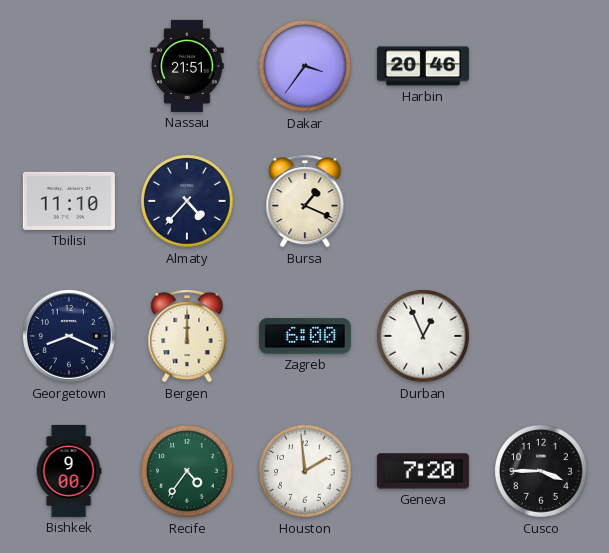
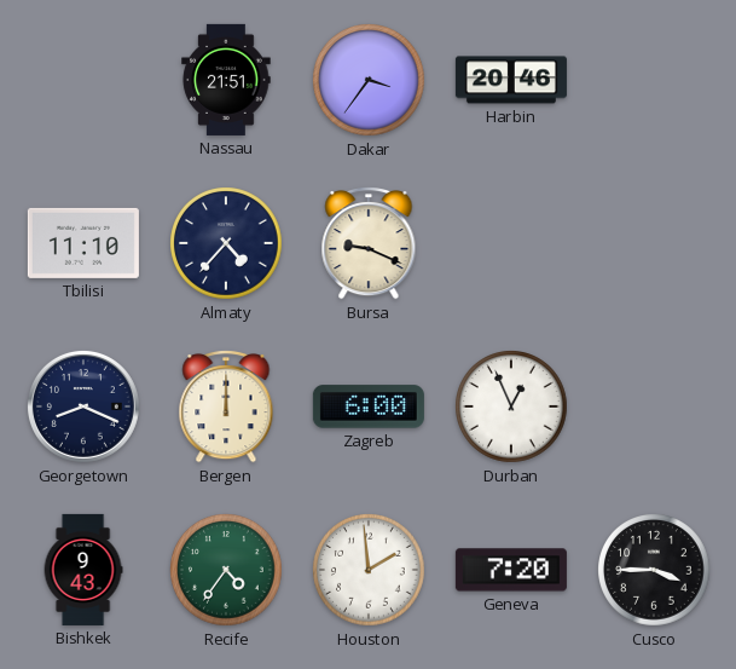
Bursa: 1:19 -> 9:19
Bishkek: 9:00 -> 9:43
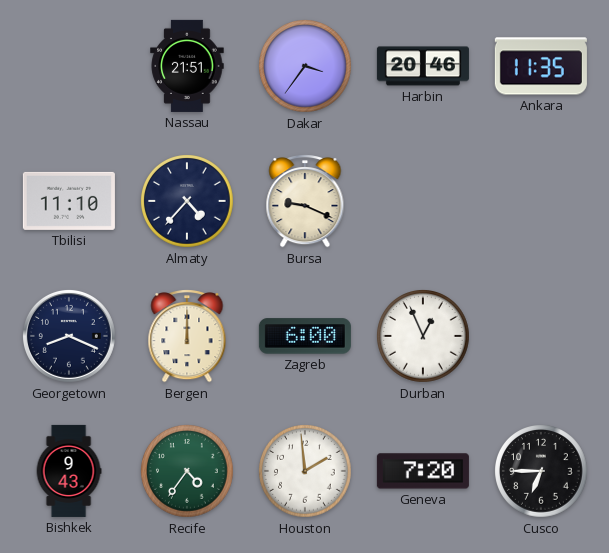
Ankara: none -> 11:35
Cusco: 3:45 -> 6:45
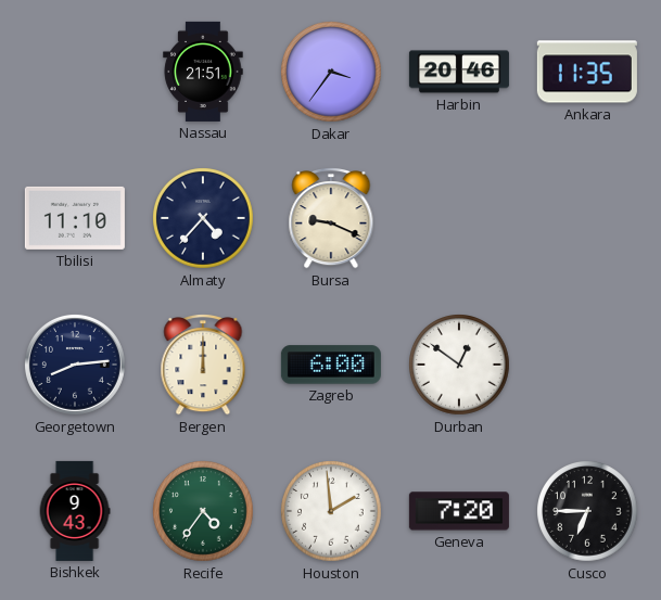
Georgetown: 8:19 -> 8:14
Durban: 12:56 -> 12:51
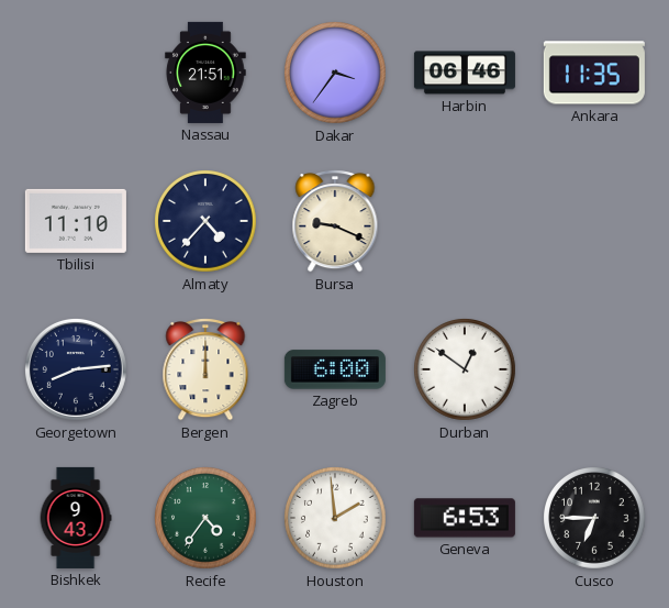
Harbin: 20:46 -> 06:46
Geneva: 7:20 -> 6:53
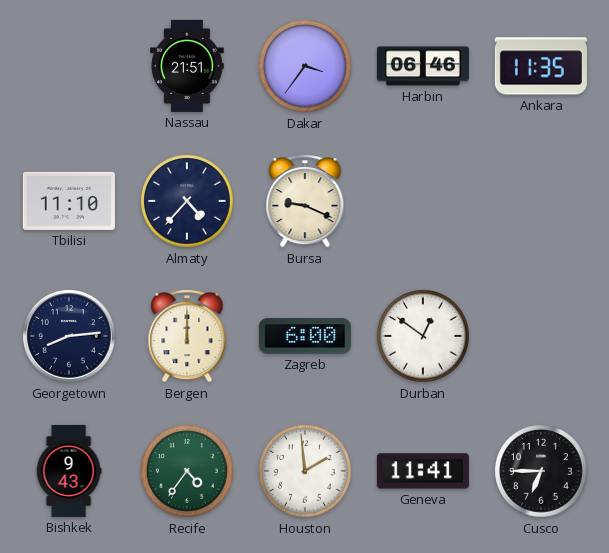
Geneva: 6:53 -> 11:41
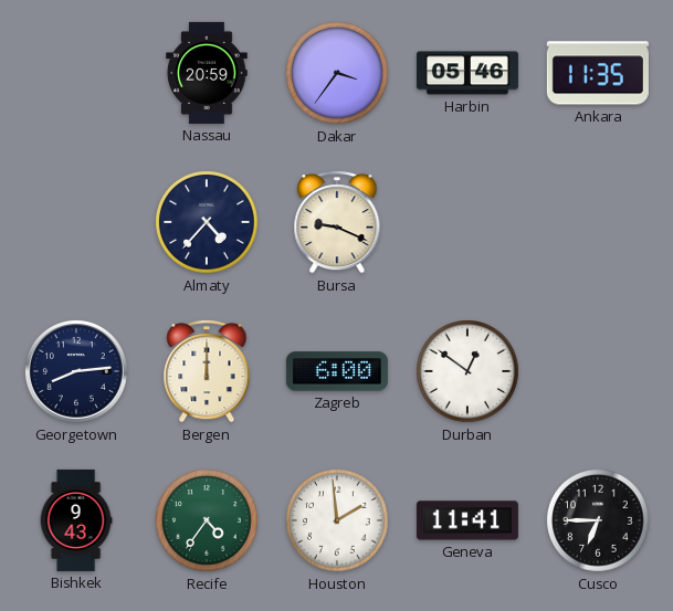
Nassau: 21:51 -> 20:59
Harbin: 06:46 -> 05:46
Tbilisi: 11:10 -> none
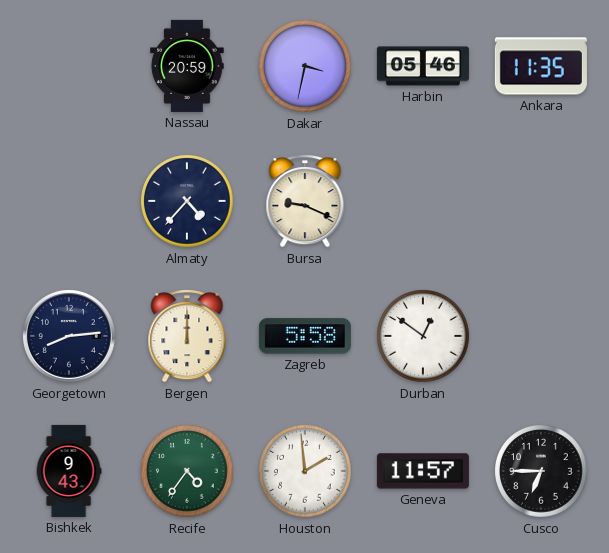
Dakar: 3:36 -> 3:32
Zagreb: 6:00 -> 5:58
Geneva: 11:41 -> 11:57
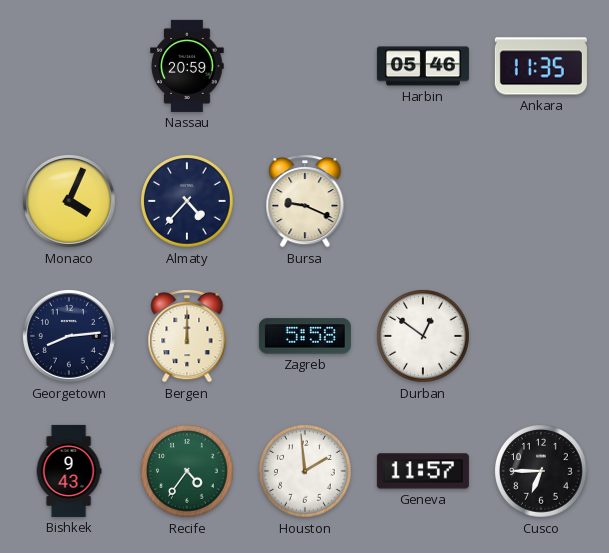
Dakar: 3:32 -> none
Monaco: none -> 4:04
